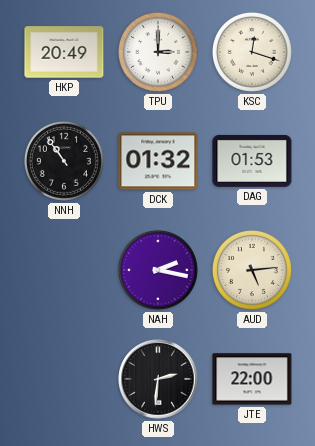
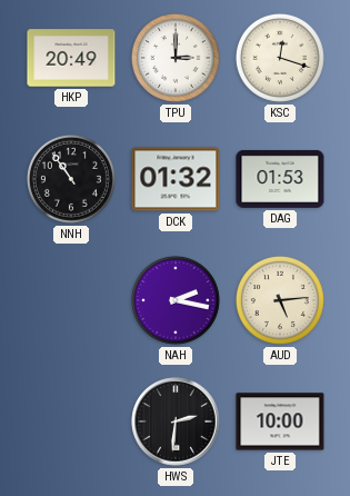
JTE: 22:00 -> 10:00
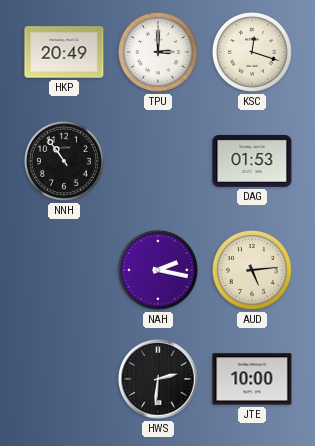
DCK: 01:32 -> none
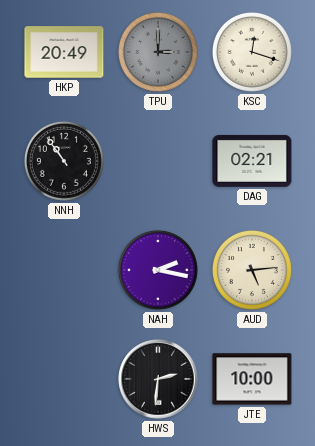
TPU dial: white -> grey
DAG: 01:53 -> 02:21
